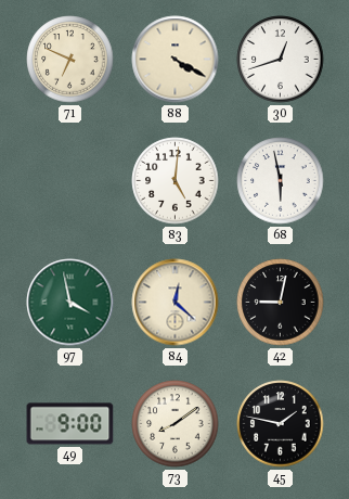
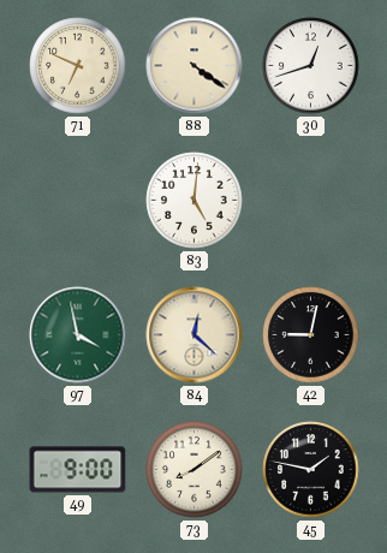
88: 4:20 -> 4:21
68: 5:58 -> none
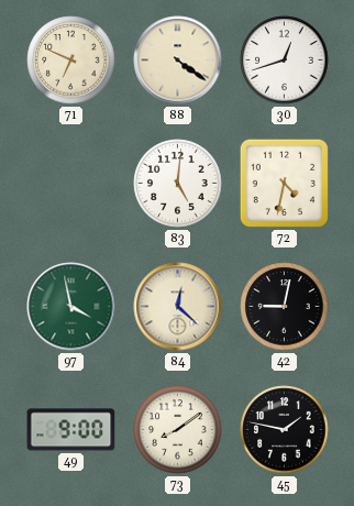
72: none -> 4:32
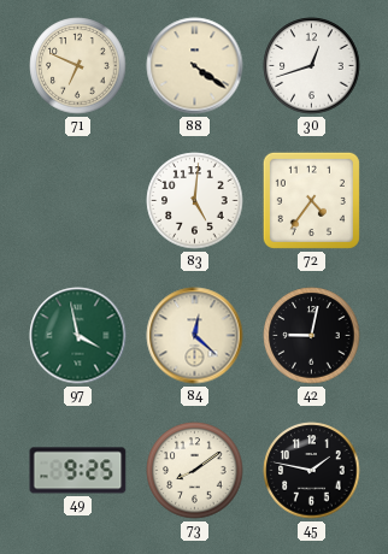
72: 4:32 -> 4:36
49: 9:00 -> 9:25
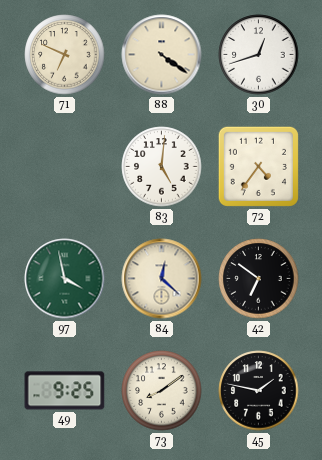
42: 9:02 -> 6:51
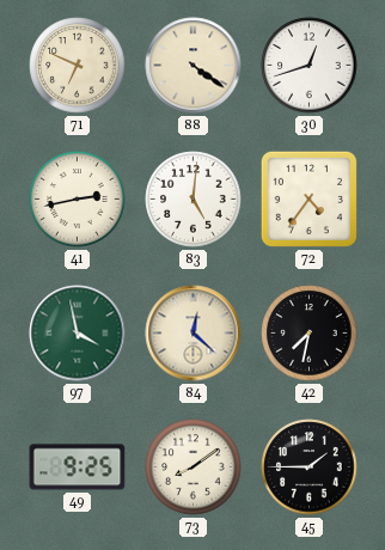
41: none -> 2:43
42: 6:51 -> 7:32
45: 1:47 -> 1:45
